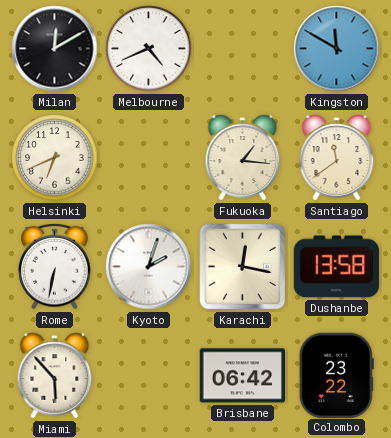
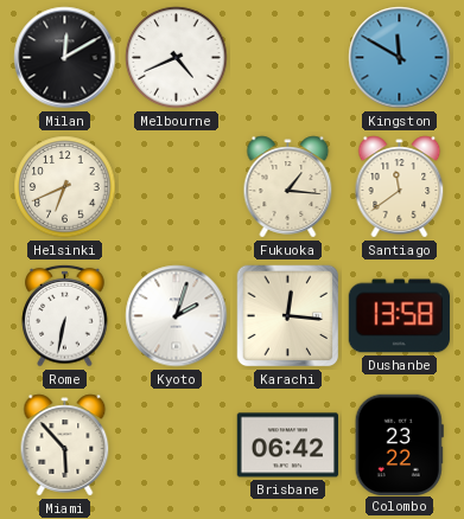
Karachi: 12:17 -> 12:16
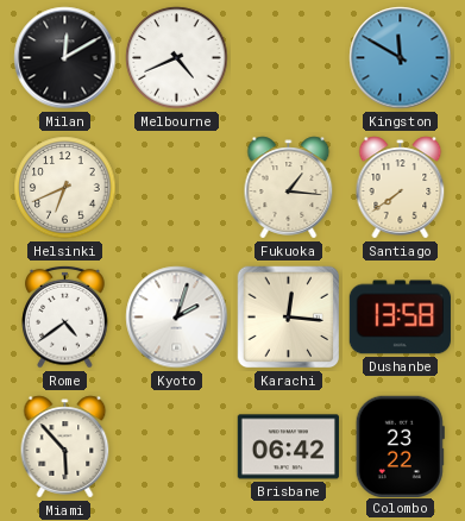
Santiago: 11:39 -> 7:39
Rome: 6:32 -> 4:39
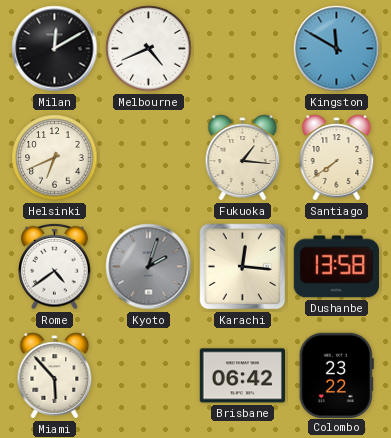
Kyoto dial: white -> grey
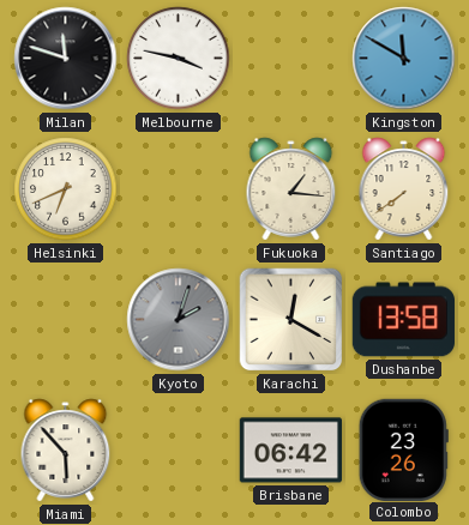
Milan: 12:10 -> 11:48
Melbourne: 4:41 -> 3:47
Rome: 4:39 -> none
Karachi: 12:16 -> 12:20
Colombo: 23:22 -> 23:26
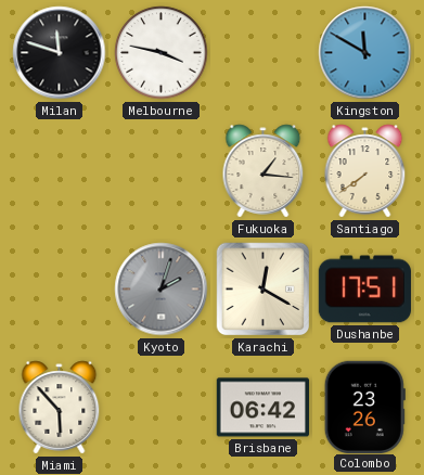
Helsinki: 6:41 -> none
Dushanbe: 13:58 -> 17:51
